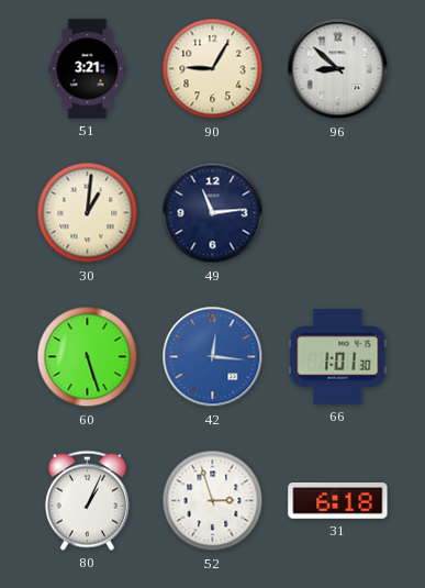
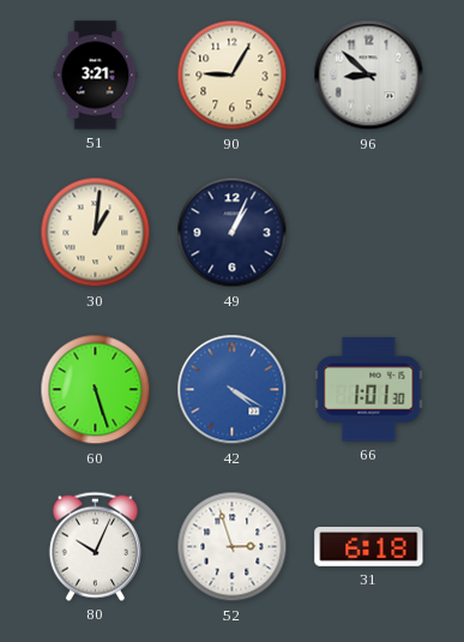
49: 11:14 -> 1:04
42: 12:16 -> 4:20
80: 1:04 -> 10:04
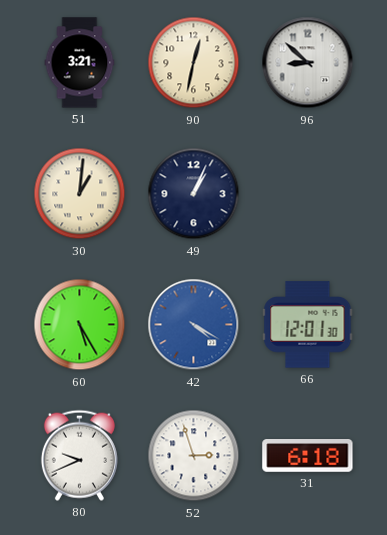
90: 9:05 -> 12:32
60: 5:27 -> 5:25
66: 1:01 -> 12:01
80: 10:04 -> 9:41
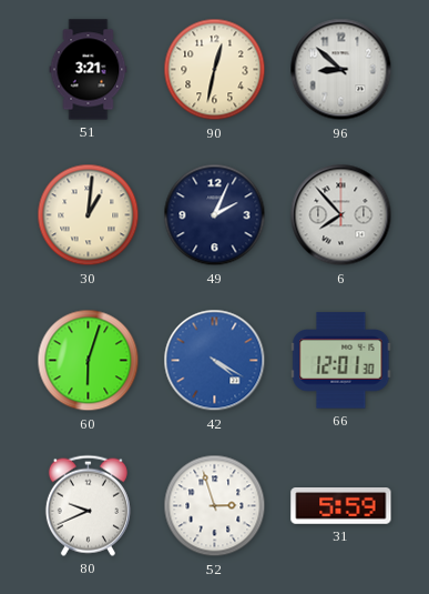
49: 1:04 -> 2:04
6: none -> 7:53
60: 5:25 -> 6:03
31: 6:18 -> 5:59
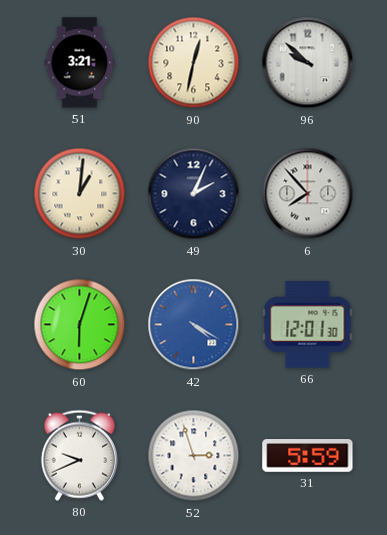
96: 8:52 -> 9:52
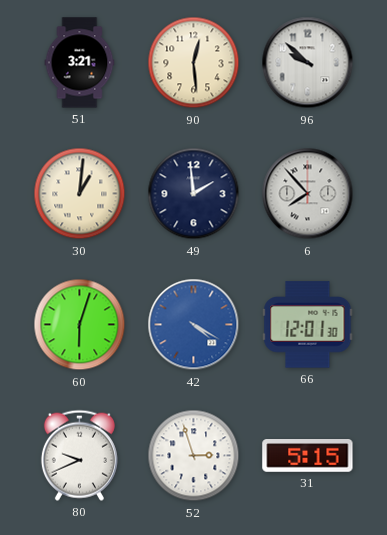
90: 12:32 -> 12:29
49: 2:04 -> 1:59
31: 5:59 -> 5:15
